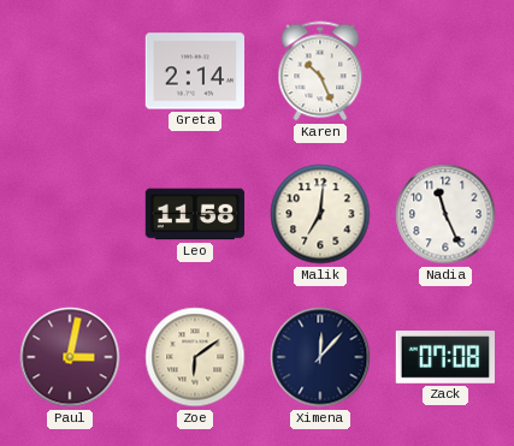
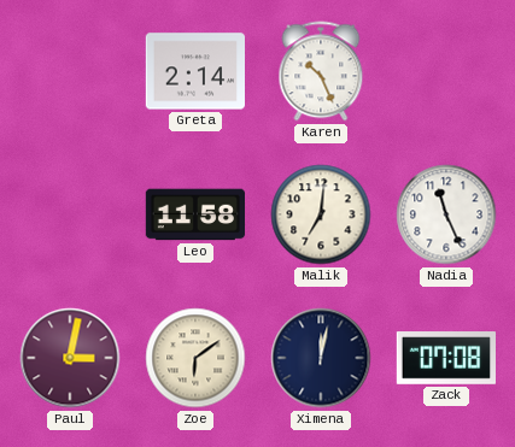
Ximena: 12:07 -> 12:02
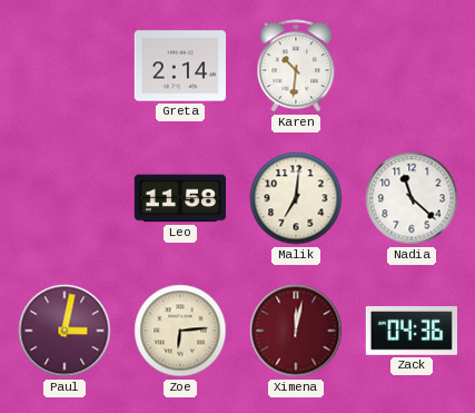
Karen: 10:26 -> 10:31
Nadia: 11:26 -> 11:22
Zoe: 6:09 -> 6:14
Ximena dial: navy -> burgundy
Zack: 07:08 -> 04:36
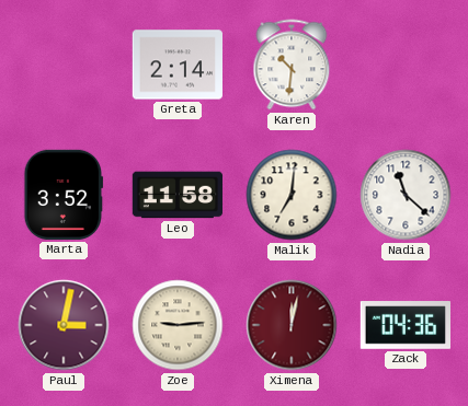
Marta: none -> 3:52
Zoe: 6:14 -> 9:14
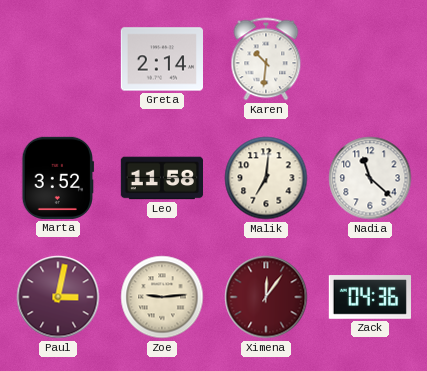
Ximena: 12:02 -> 12:06
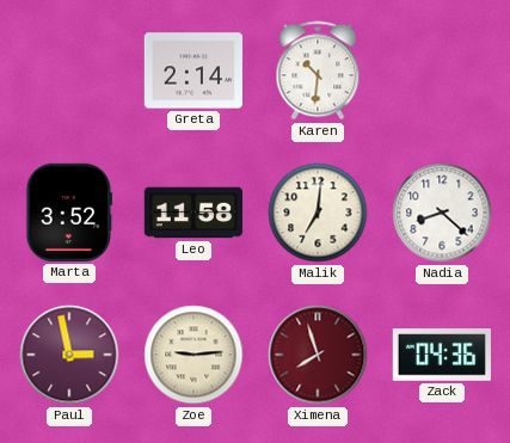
Nadia: 11:22 -> 8:22
Paul: 3:02 -> 2:58
Ximena: 12:06 -> 7:57
